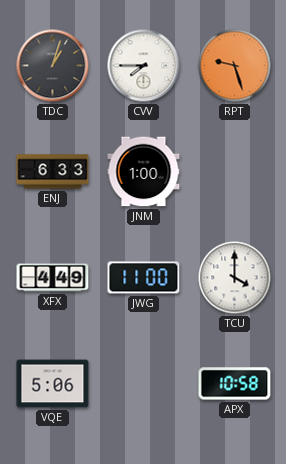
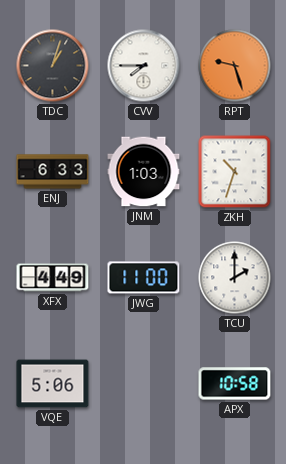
JNM: 1:00 -> 1:03
ZKH: none -> 10:33
TCU: 4:00 -> 2:00
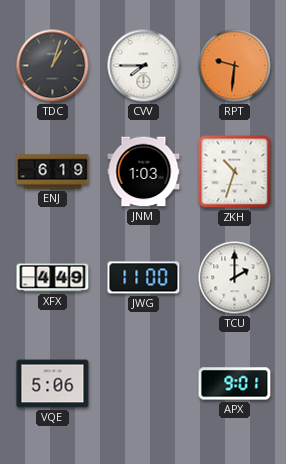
RPT: 9:27 -> 9:31
ENJ: 6:33 -> 6:19
APX: 10:58 -> 9:01
